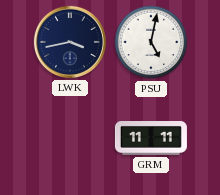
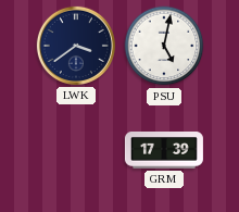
LWK: 3:43 -> 3:39
GRM: 11:11 -> 17:39
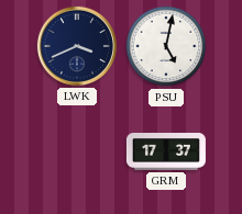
LWK: 3:39 -> 3:41
GRM: 17:39 -> 17:37
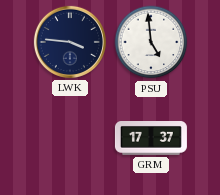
LWK: 3:41 -> 3:46
PSU: 5:02 -> 4:59
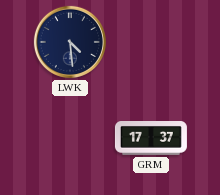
LWK: 3:46 -> 4:29
PSU: 4:59 -> none
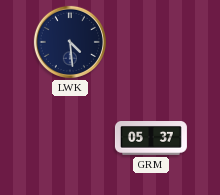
GRM: 17:37 -> 05:37
